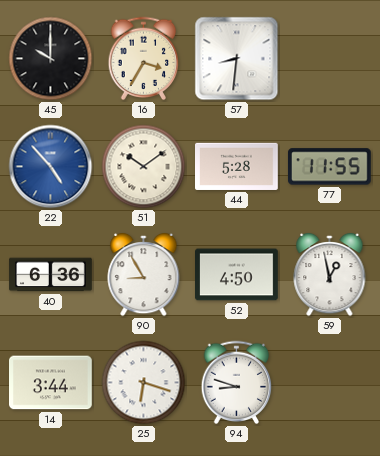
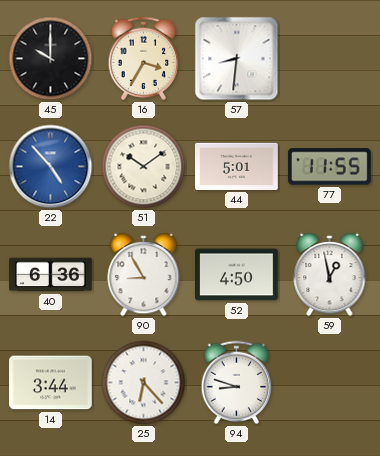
44: 5:28 -> 5:01
25: 6:18 -> 6:23
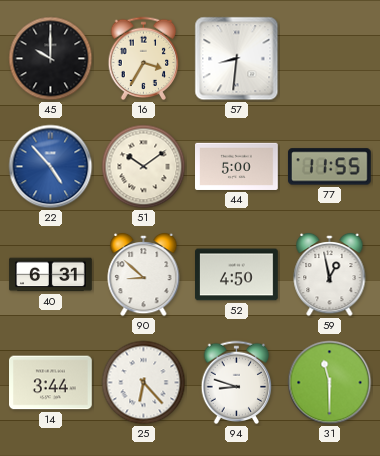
44: 5:01 -> 5:00
40: 6:36 -> 6:31
90: 8:55 -> 8:52
31: none -> 11:30
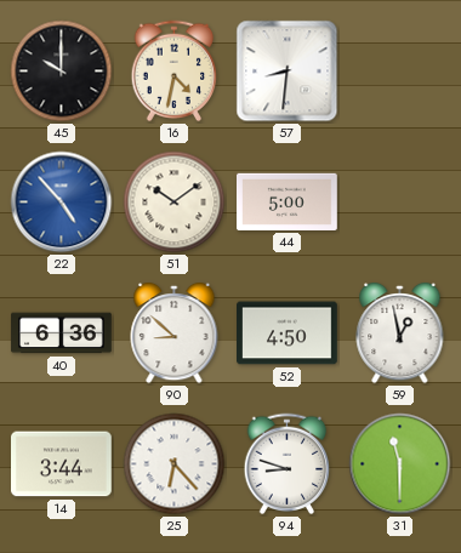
16: 3:35 -> 4:32
77: 11:55 -> none
40: 6:31 -> 6:36
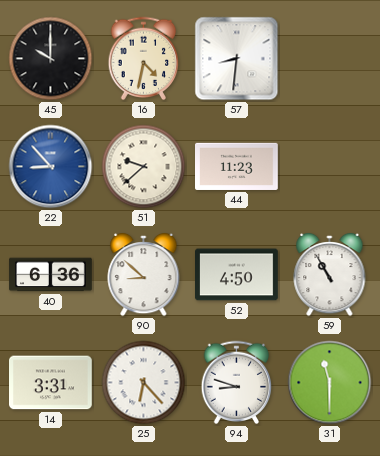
22: 4:53 -> 8:53
51: 10:09 -> 9:38
44: 5:00 -> 11:23
59: 12:58 -> 10:55
14: 3:44 -> 3:31
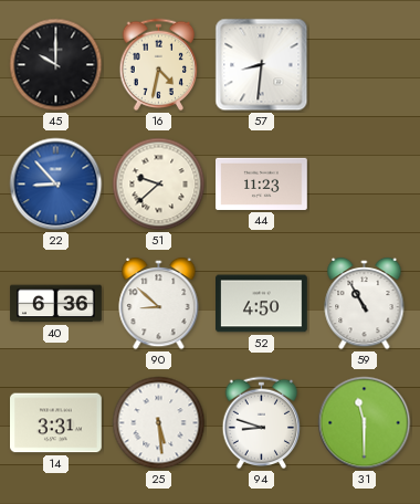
25: 6:23 -> 5:29
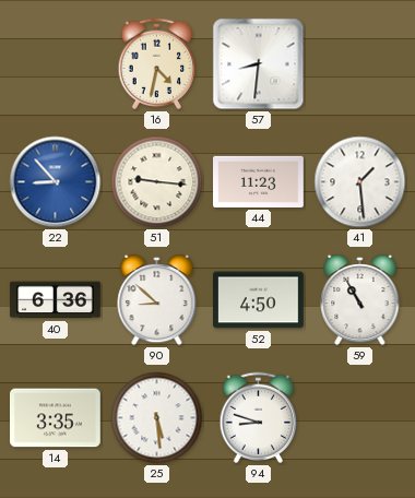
45: 10:00 -> none
51: 9:38 -> 9:16
41: none -> 1:29
14: 3:31 -> 3:35
31: 11:30 -> none
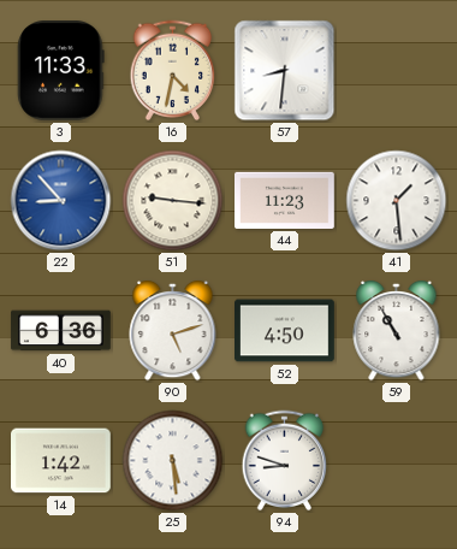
3: none -> 11:33
90: 8:52 -> 5:12
14: 3:35 -> 1:42
